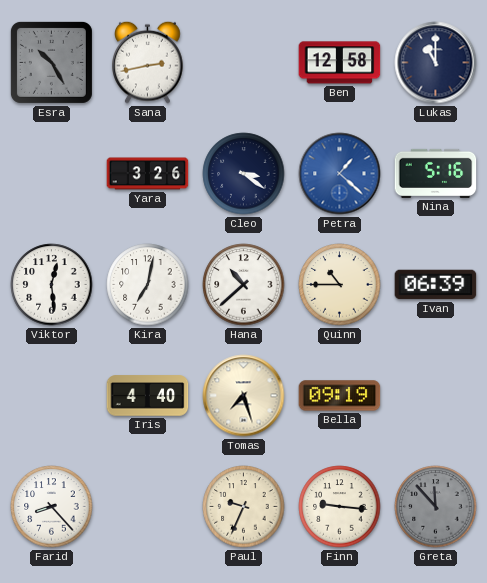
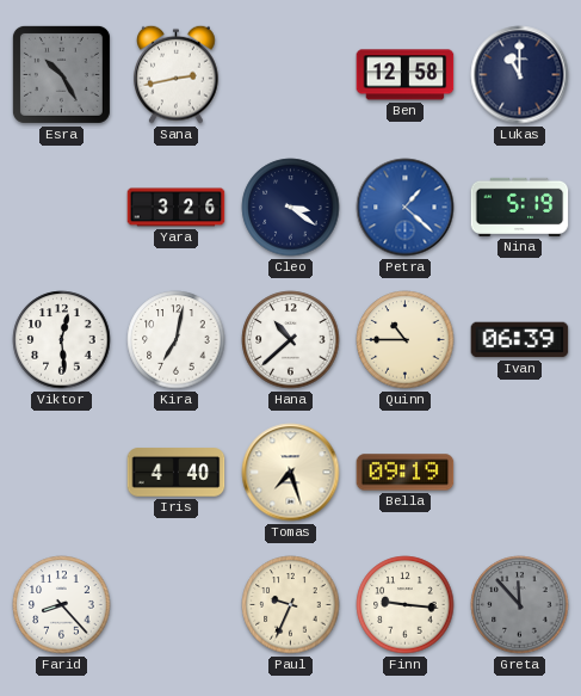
Nina: 5:16 -> 5:19
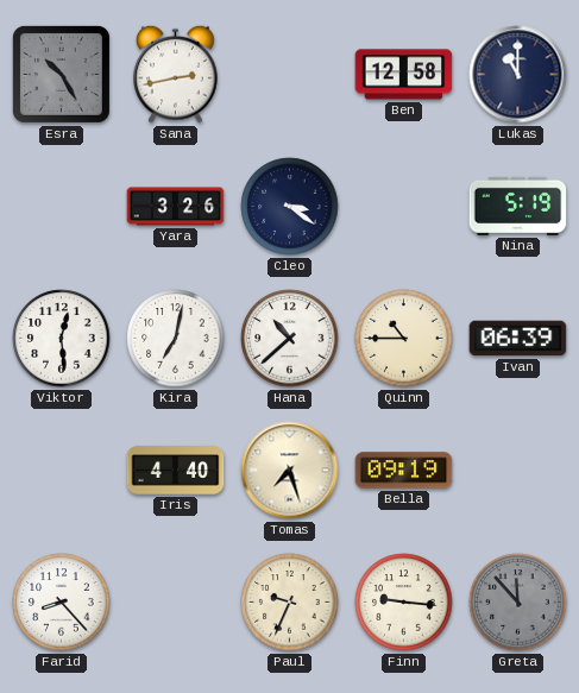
Petra: 1:22 -> none
